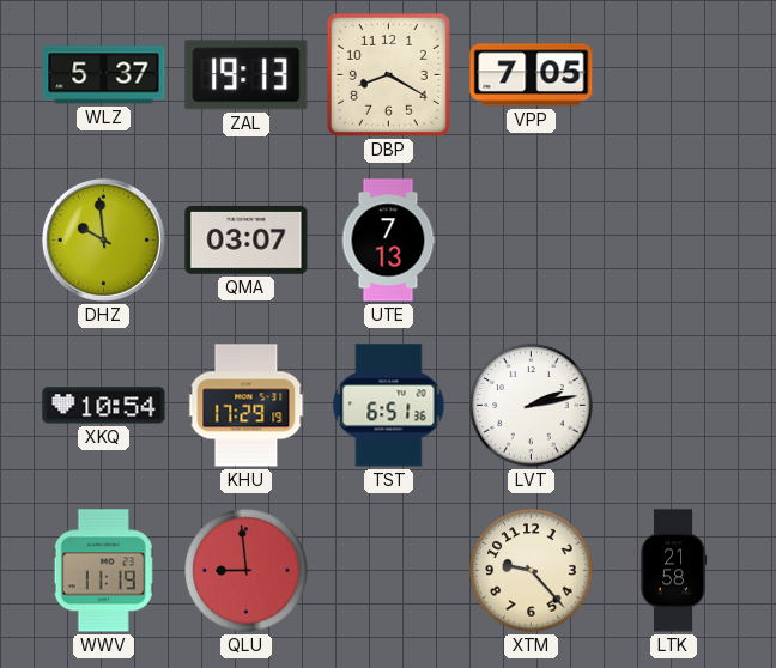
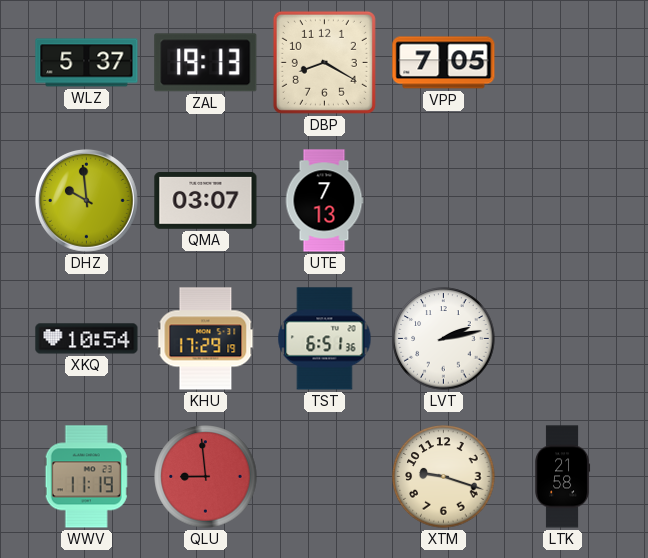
XTM: 9:23 -> 9:18
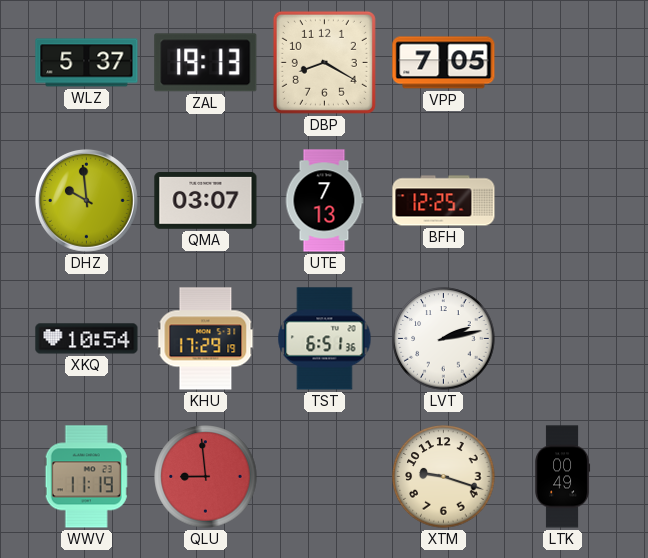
BFH: none -> 12:25
LTK: 21:58 -> 00:49
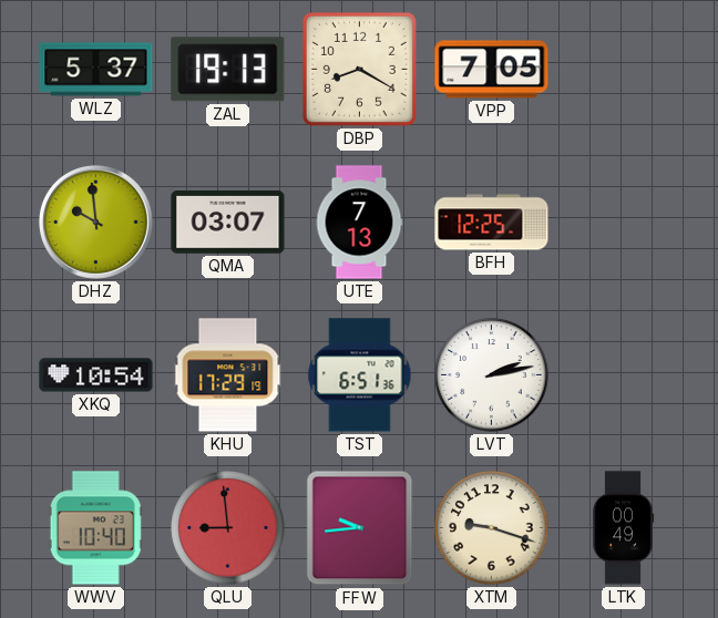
WWV: 11:19 -> 10:40
FFW: none -> 9:44
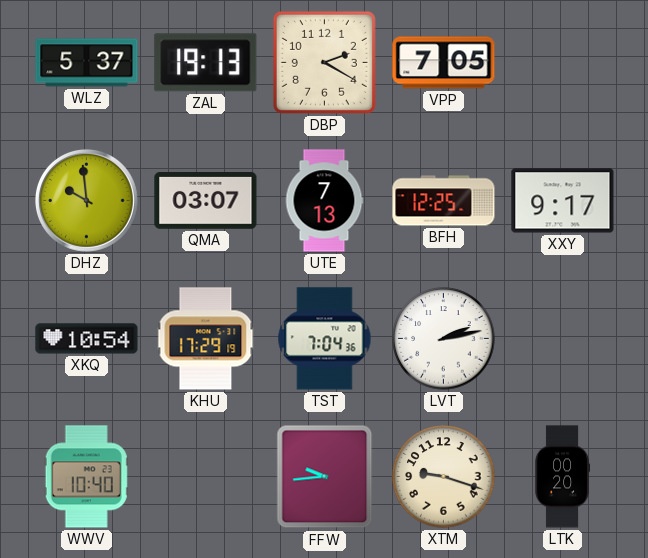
DBP: 8:20 -> 2:20
XXY: none -> 9:17
TST: 6:51 -> 7:04
QLU: 8:59 -> none
LTK: 00:49 -> 00:20
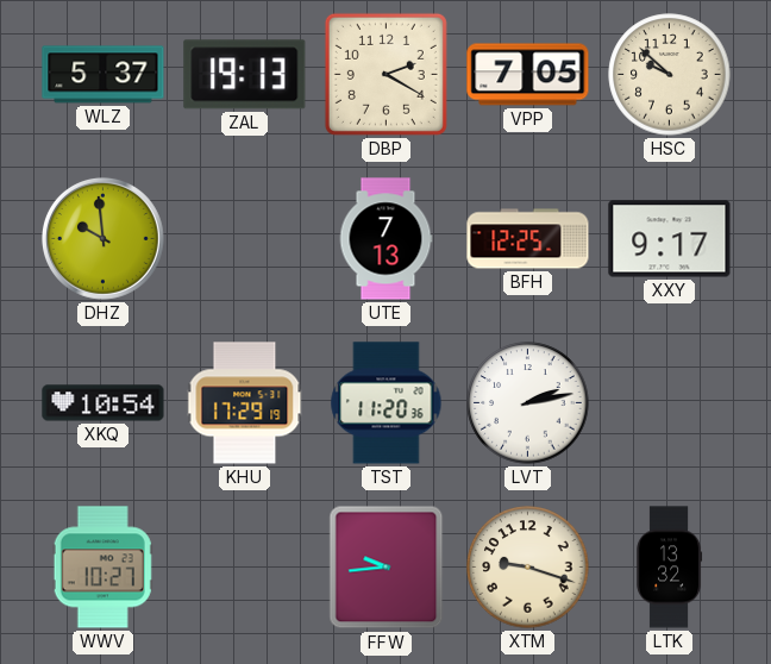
HSC: none -> 9:52
QMA: 03:07 -> none
TST: 7:04 -> 11:20
WWV: 10:40 -> 10:27
LTK: 00:20 -> 13:32
